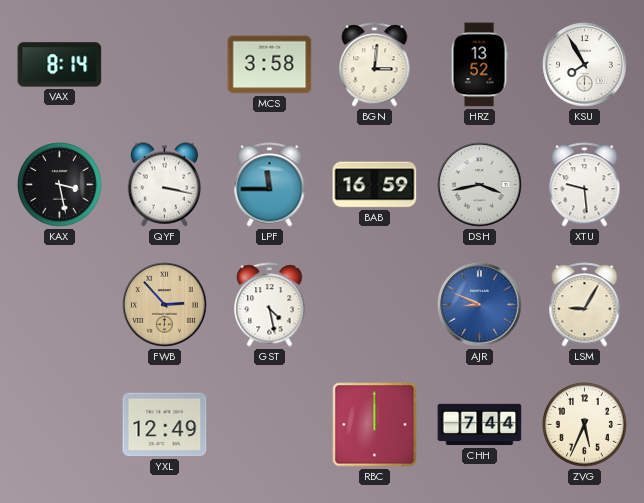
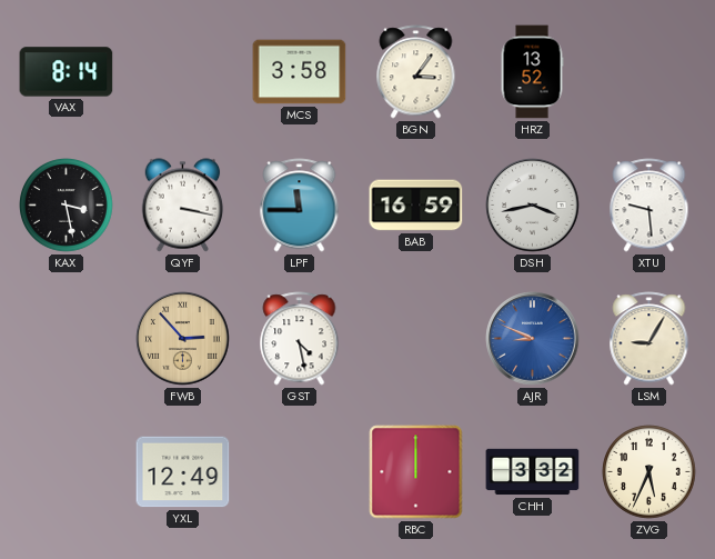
BGN: 3:01 -> 3:06
KSU: 7:55 -> none
CHH: 7:44 -> 3:32
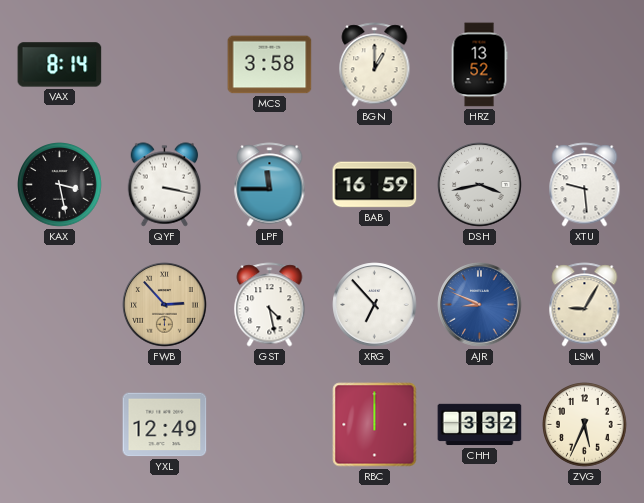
BGN: 3:06 -> 1:00
XRG: none -> 6:53
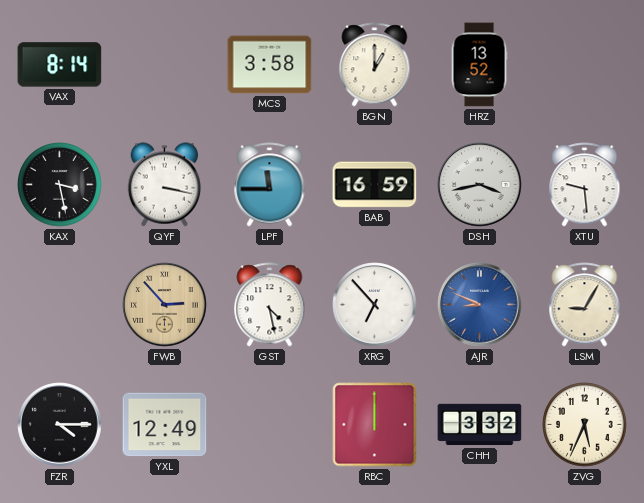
FZR: none -> 4:15
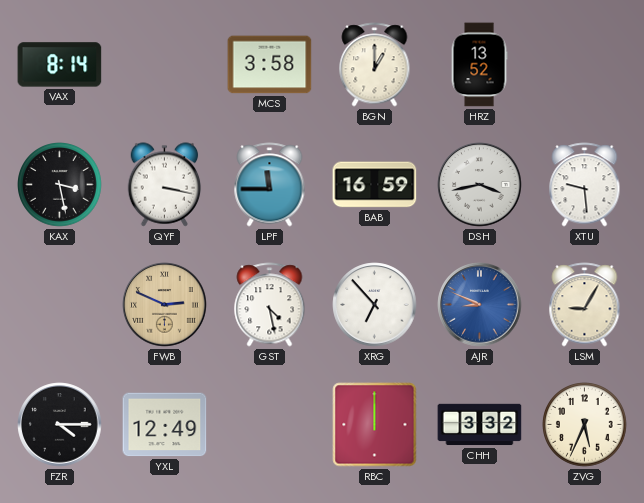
FWB: 2:53 -> 2:49
